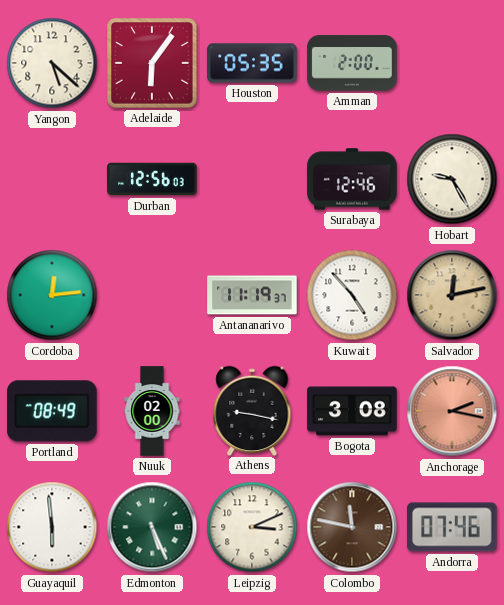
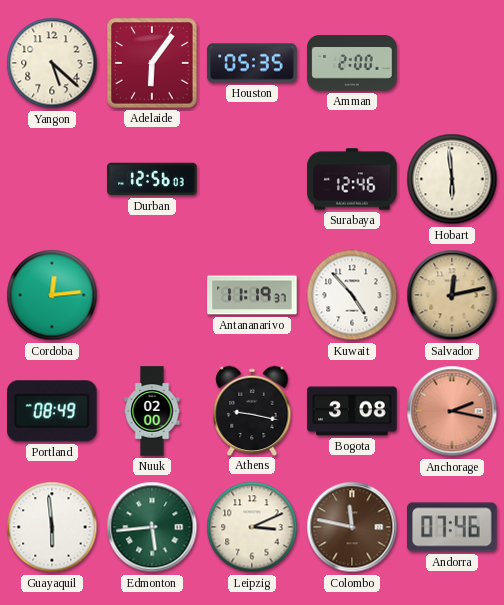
Hobart: 9:25 -> 5:59
Edmonton: 5:26 -> 5:44
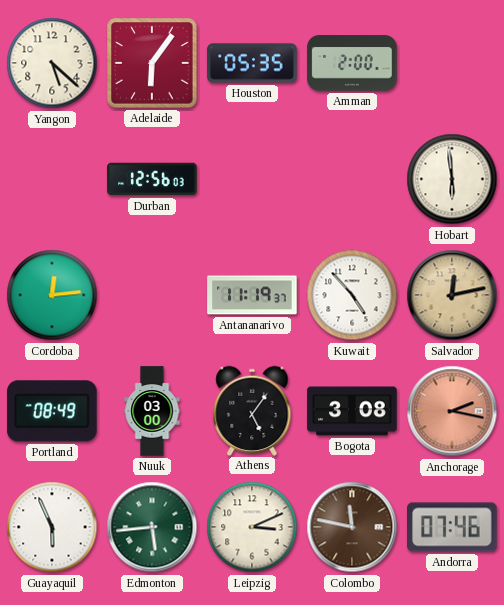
Surabaya: 12:46 -> none
Nuuk: 02:00 -> 03:00
Athens: 9:17 -> 5:06
Guayaquil: 5:59 -> 5:56
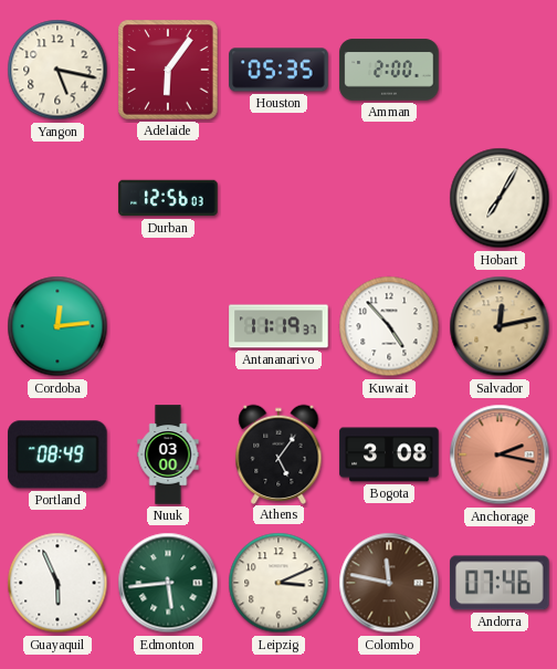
Yangon: 5:22 -> 5:17
Hobart: 5:59 -> 7:05
